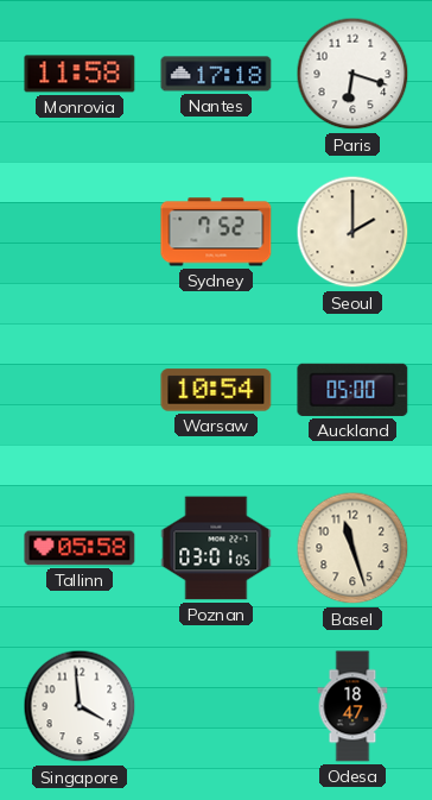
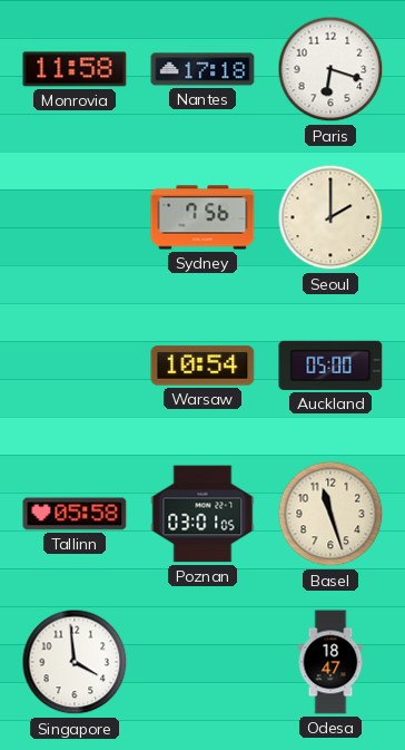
Sydney: 7:52 -> 7:56
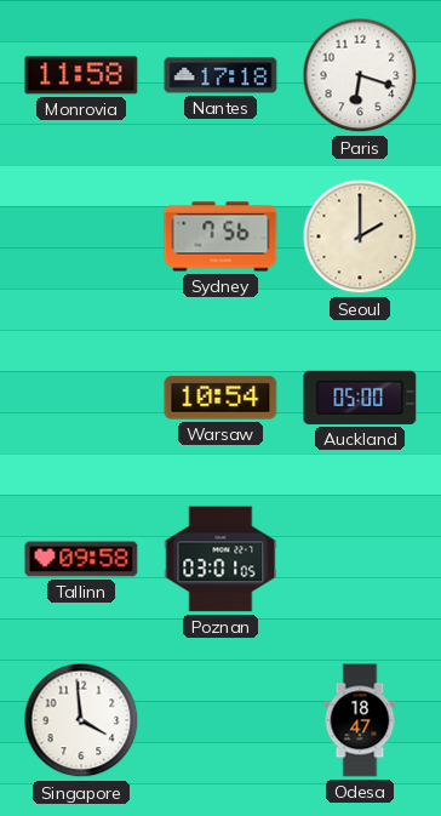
Tallinn: 05:58 -> 09:58
Basel: 11:27 -> none
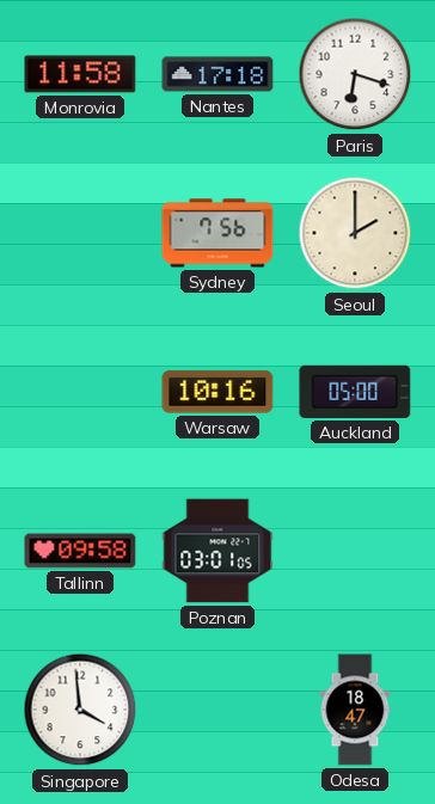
Warsaw: 10:54 -> 10:16
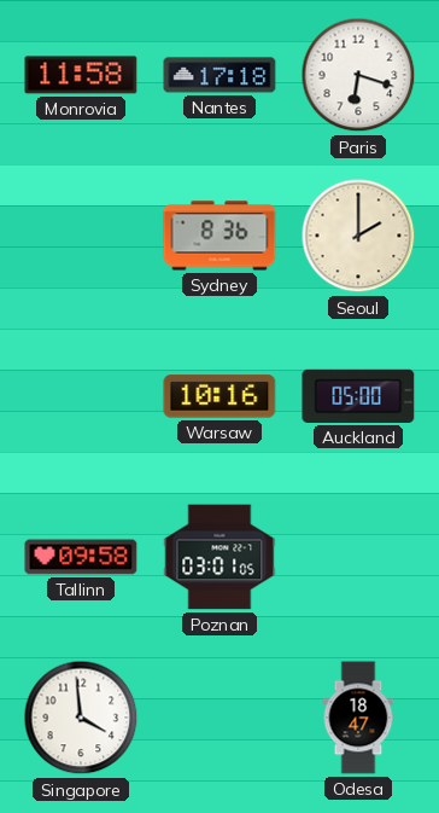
Sydney: 7:56 -> 8:36
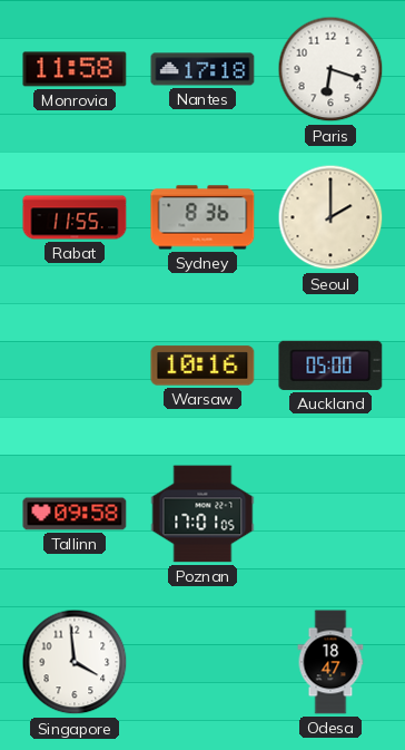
Rabat: none -> 11:55
Poznan: 03:01 -> 17:01
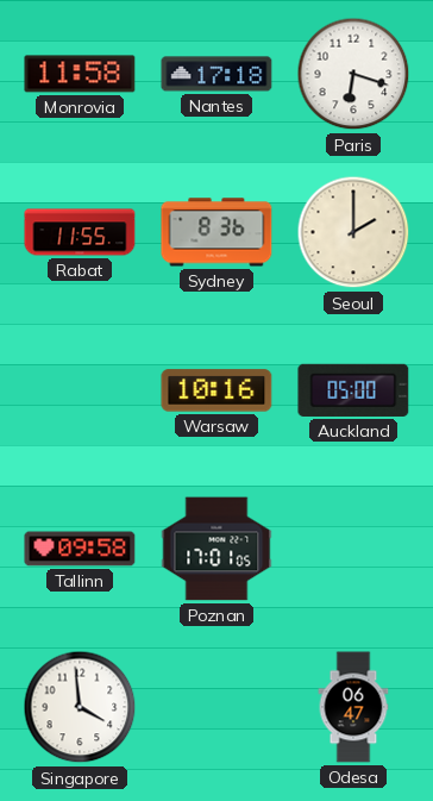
Odesa: 18:47 -> 06:47
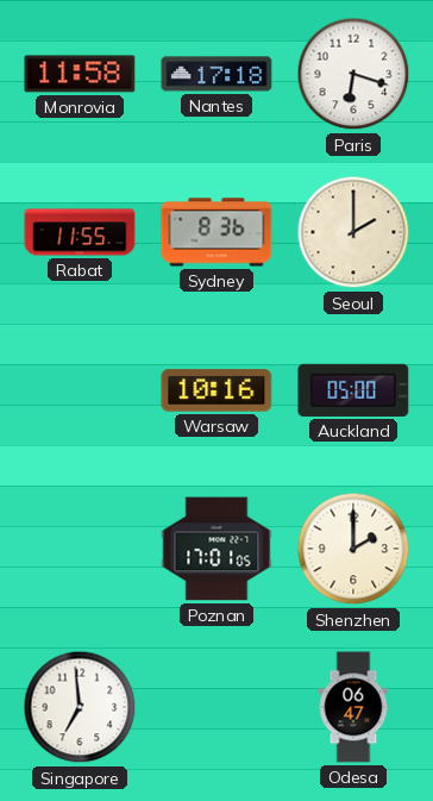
Tallinn: 09:58 -> none
Shenzhen: none -> 2:00
Singapore: 3:59 -> 6:59
